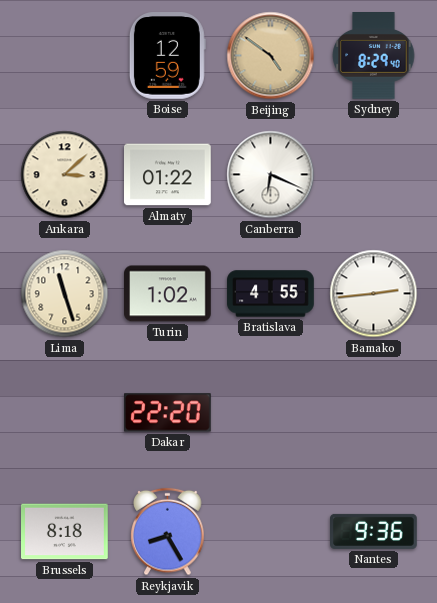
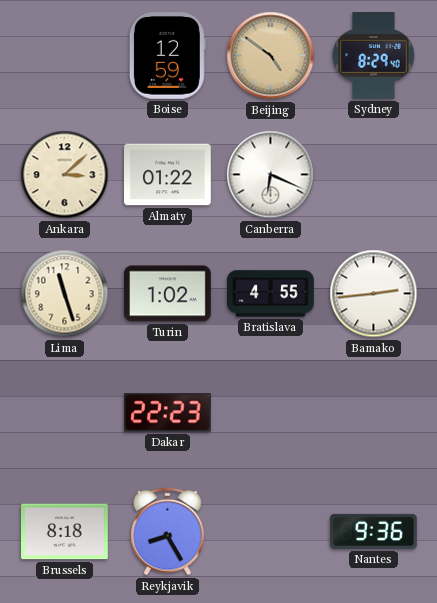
Dakar: 22:20 -> 22:23
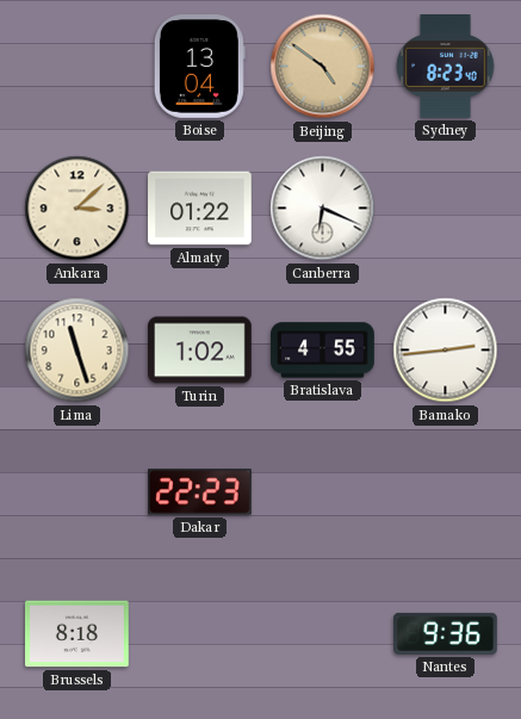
Boise: 12:59 -> 13:04
Sydney: 8:29 -> 8:23
Reykjavik: 8:25 -> none
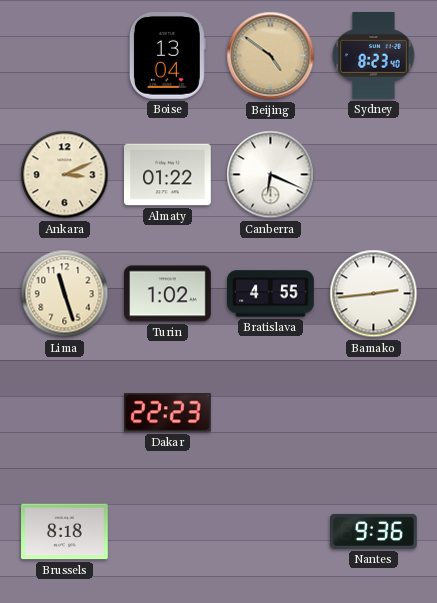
Ankara: 3:08 -> 3:11
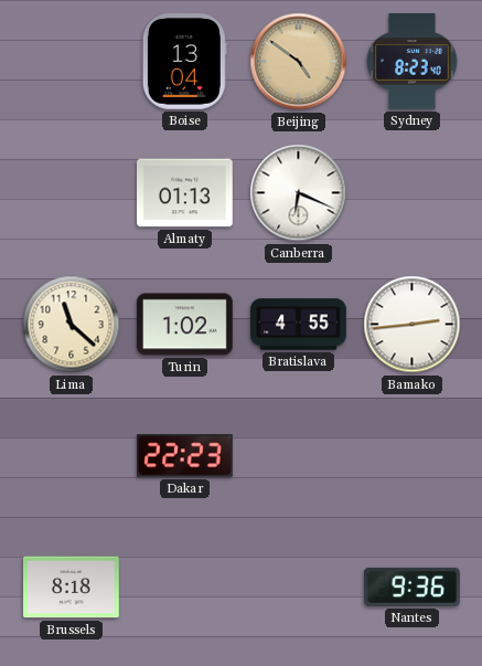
Ankara: 3:11 -> none
Almaty: 01:22 -> 01:13
Lima: 11:27 -> 11:22
